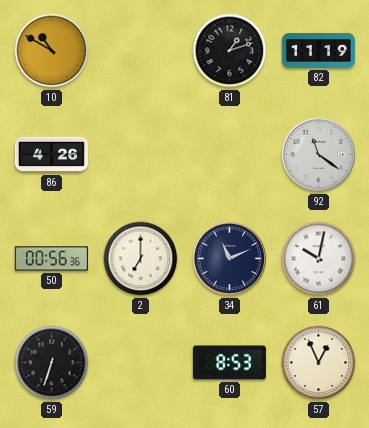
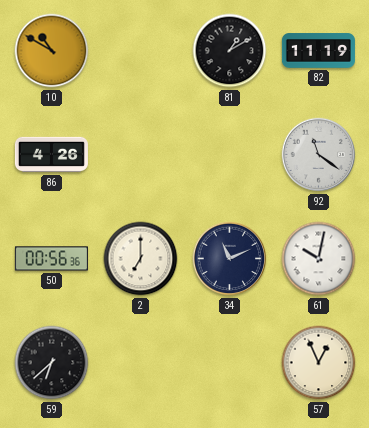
81: 1:12 -> 1:10
59: 6:33 -> 6:38
60: 8:53 -> none
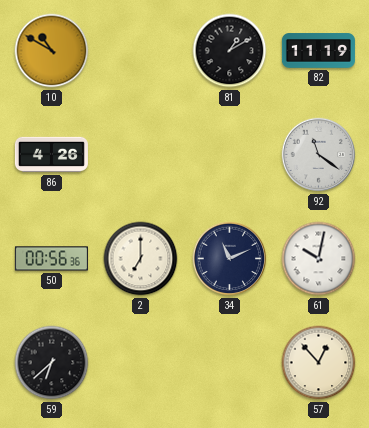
57: 12:56 -> 12:53
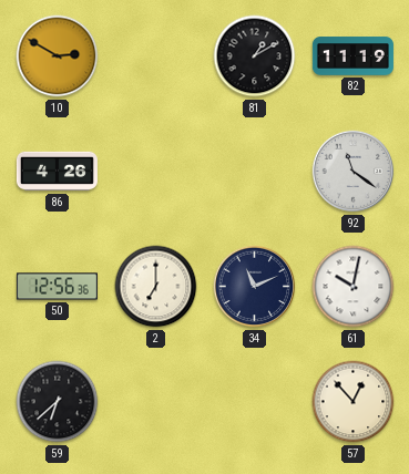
10: 10:50 -> 2:50
50: 00:56 -> 12:56
